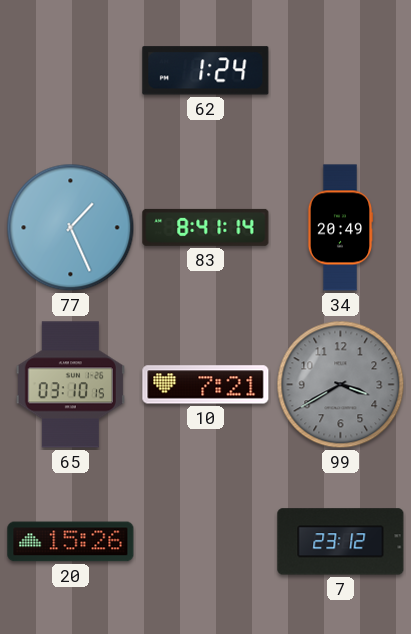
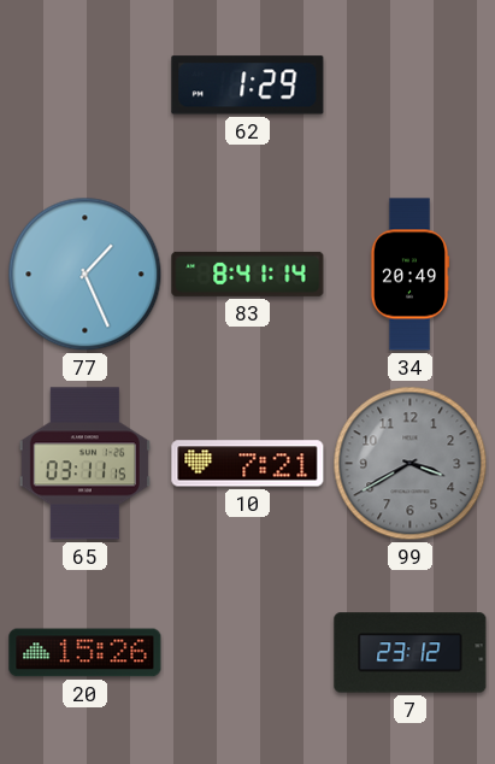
62: 1:24 -> 1:29
65: 03:10 -> 03:11
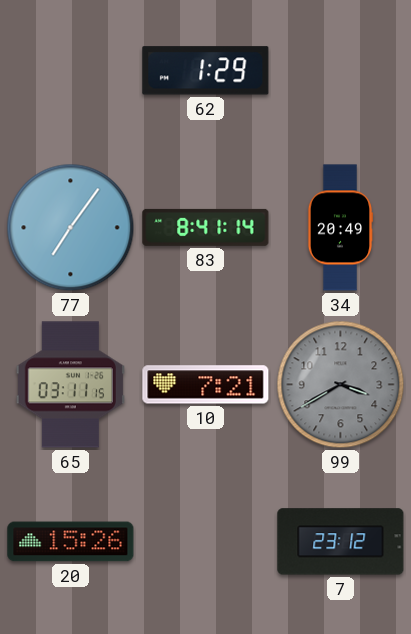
77: 1:26 -> 7:06
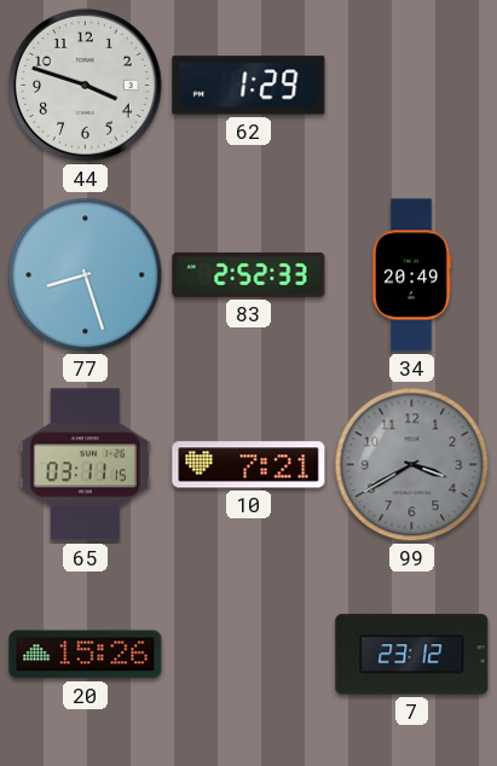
44: none -> 3:48
77: 7:06 -> 8:27
83: 8:41 -> 2:52
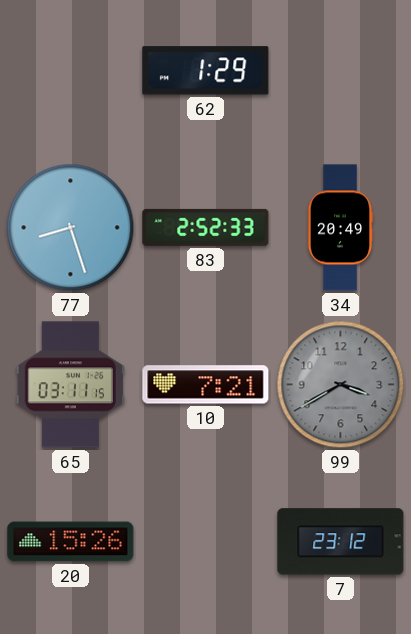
44: 3:48 -> none
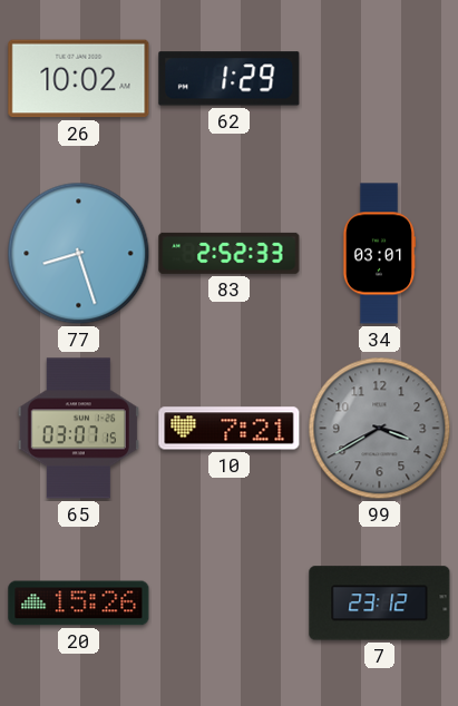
26: none -> 10:02
34: 20:49 -> 03:01
65: 03:11 -> 03:07
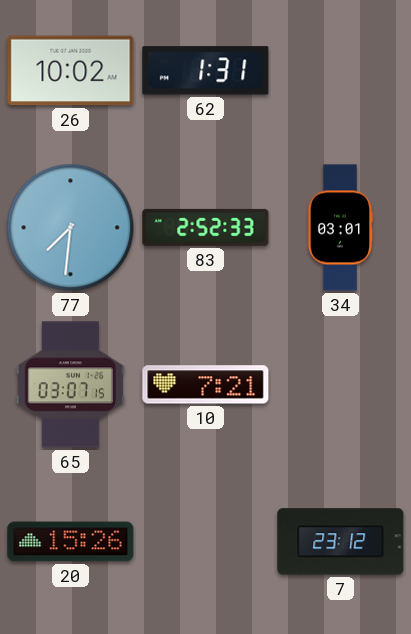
62: 1:29 -> 1:31
77: 8:27 -> 7:31
99: 3:40 -> none
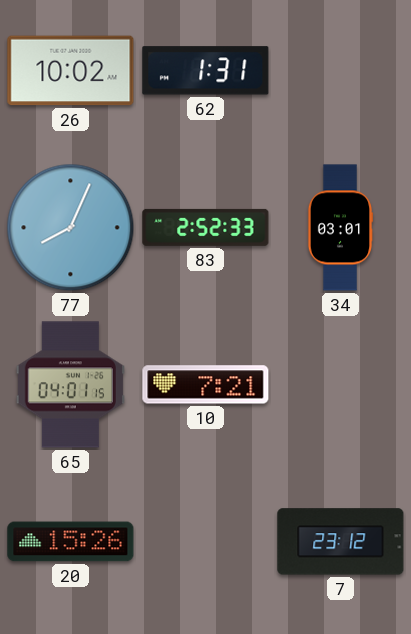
77: 7:31 -> 8:04
65: 03:07 -> 04:01
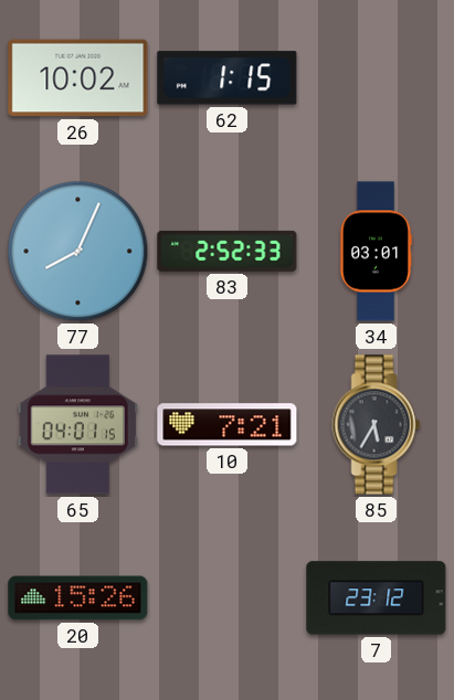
62: 1:31 -> 1:15
85: none -> 5:35
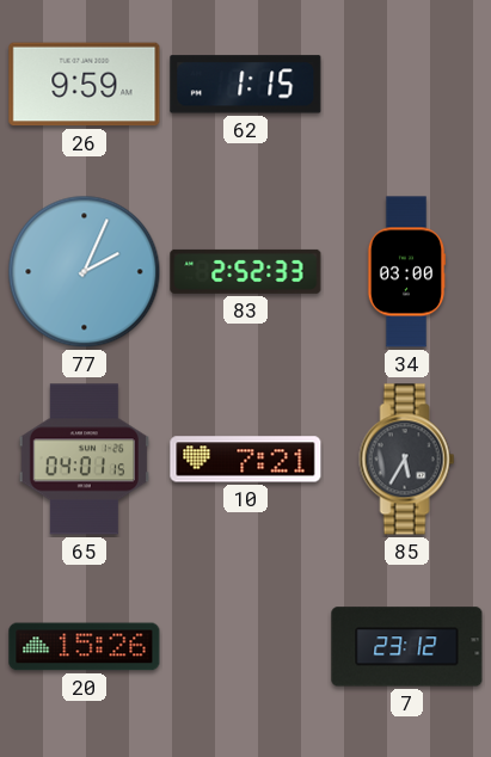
26: 10:02 -> 9:59
77: 8:04 -> 2:04
34: 03:01 -> 03:00
